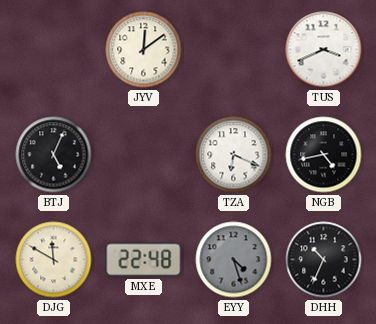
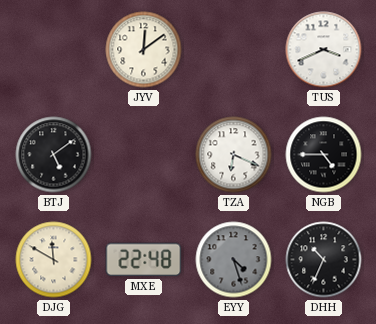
BTJ: 5:04 -> 5:09
NGB: 4:43 -> 4:45
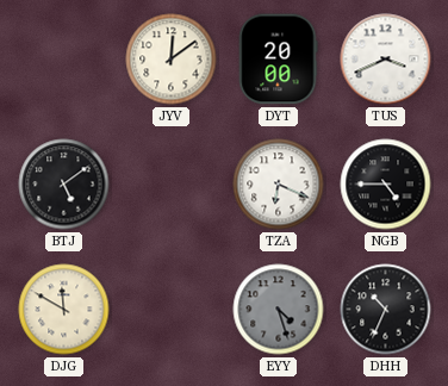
DYT: none -> 20:00
MXE: 22:48 -> none
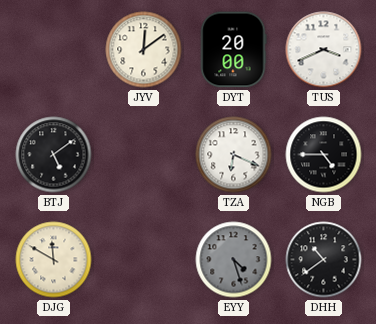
DHH: 10:34 -> 10:39
